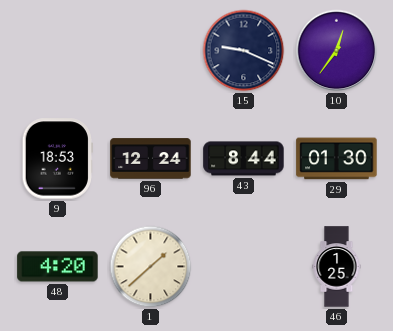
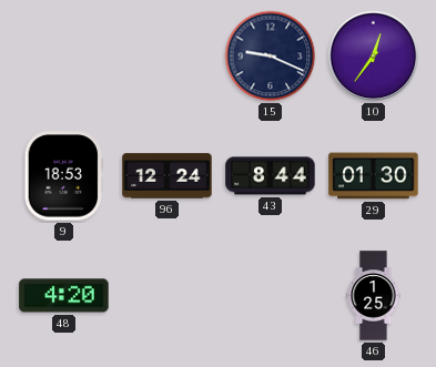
1: 1:38 -> none
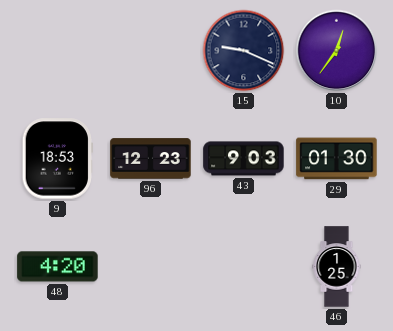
96: 12:24 -> 12:23
43: 8:44 -> 9:03
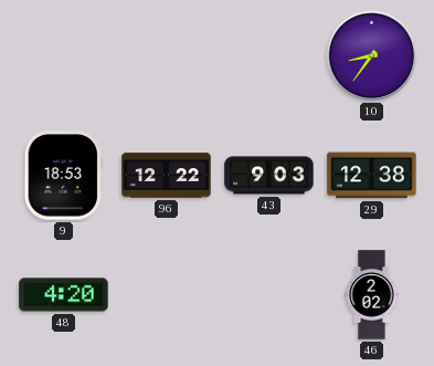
15: 9:19 -> none
10: 12:36 -> 8:36
96: 12:23 -> 12:22
29: 01:30 -> 12:38
46: 1:25 -> 2:02
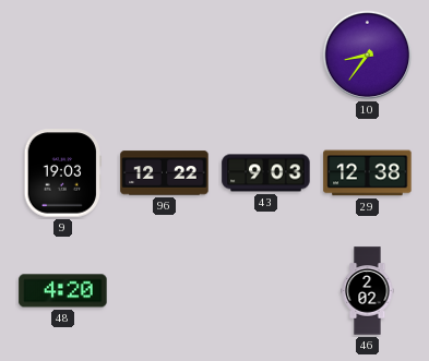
9: 18:53 -> 19:03
